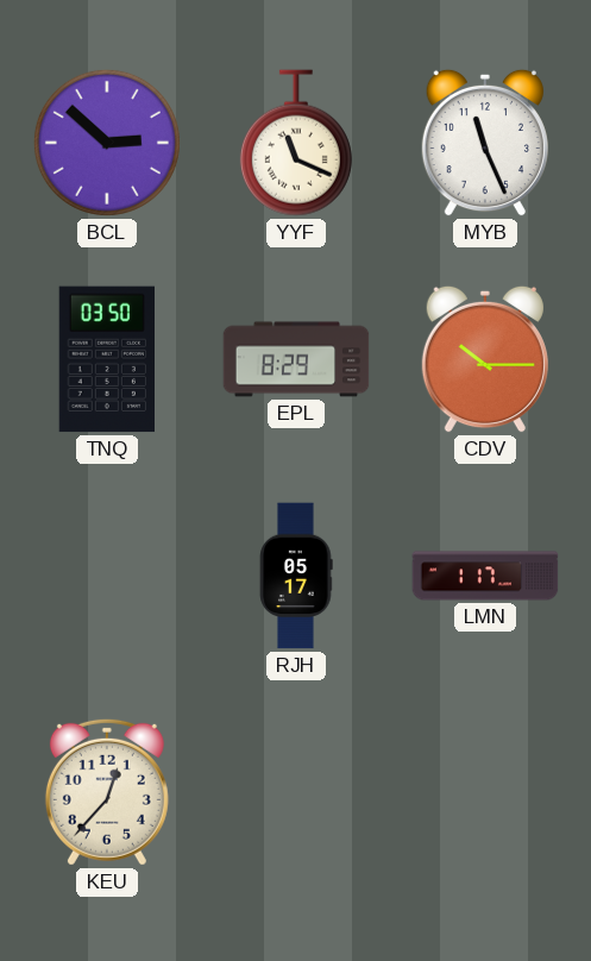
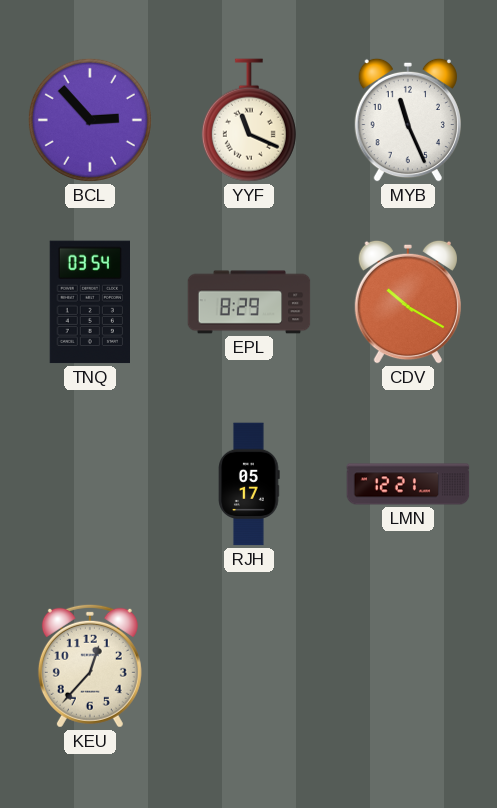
BCL: 2:52 -> 2:53
TNQ: 03:50 -> 03:54
CDV: 10:15 -> 10:20
LMN: 1:17 -> 12:21
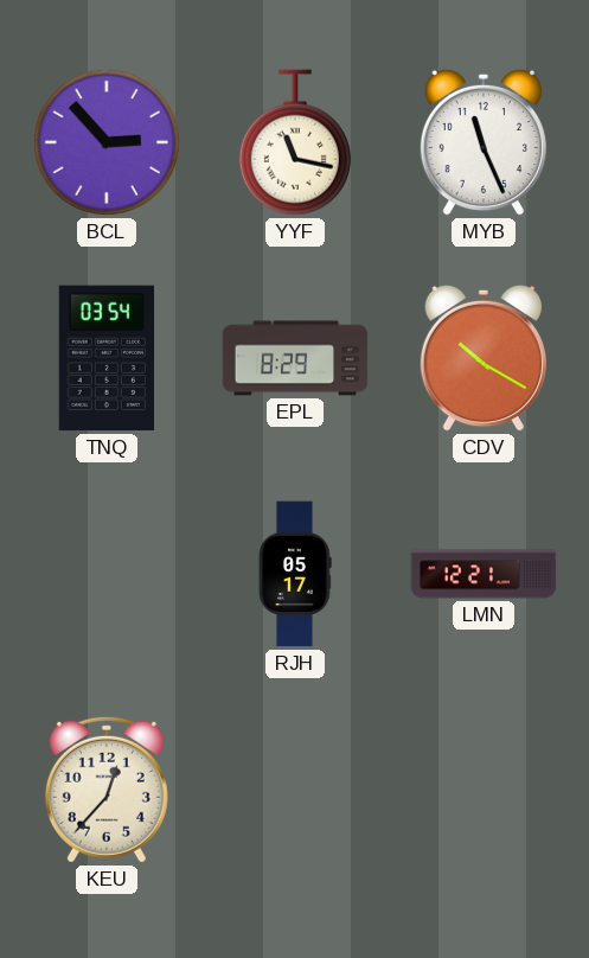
YYF: 11:19 -> 11:17
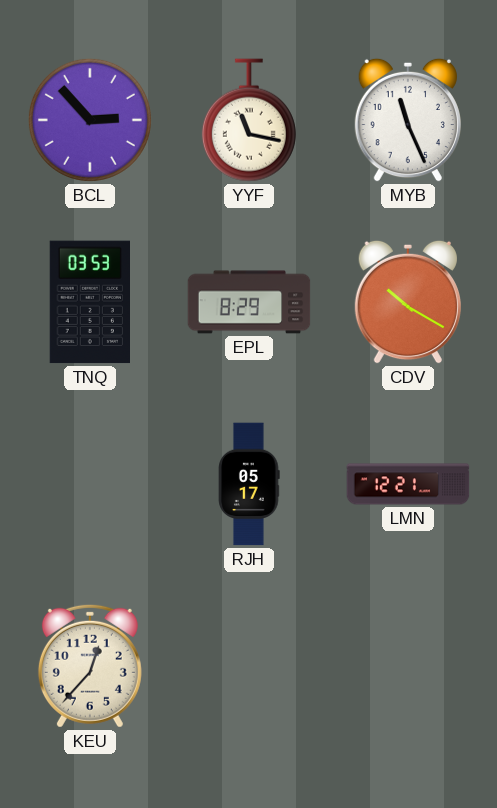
TNQ: 03:54 -> 03:53
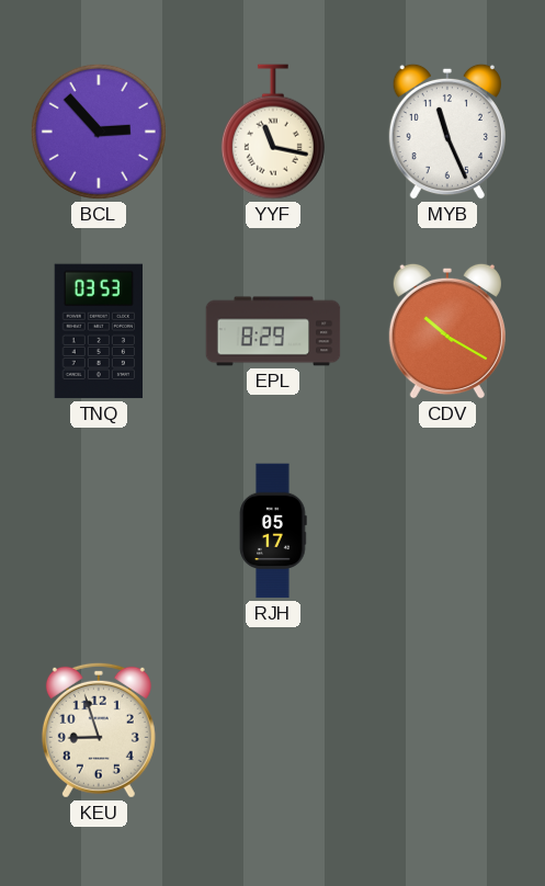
LMN: 12:21 -> none
KEU: 12:37 -> 8:57
